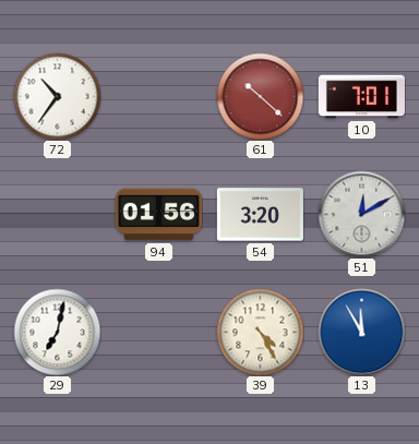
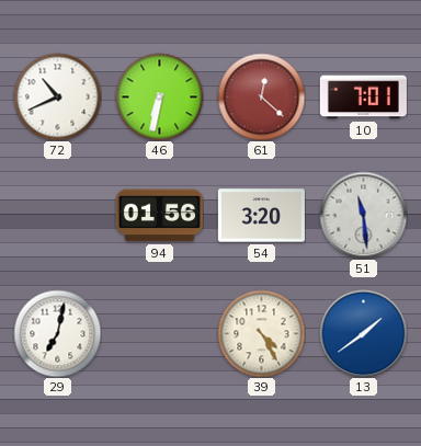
72: 10:36 -> 10:41
46: none -> 6:32
61: 10:22 -> 12:22
51: 12:10 -> 11:29
13: 11:55 -> 1:39
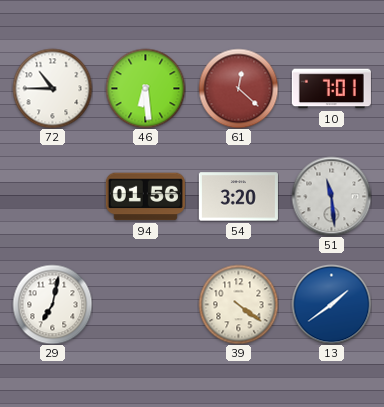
72: 10:41 -> 10:45
46: 6:32 -> 6:29
39: 4:25 -> 4:21
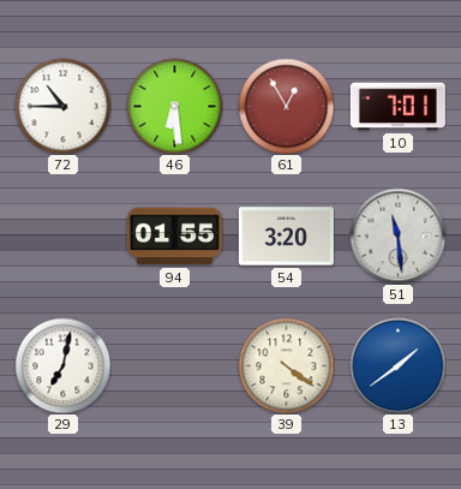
61: 12:22 -> 12:55
94: 01:56 -> 01:55
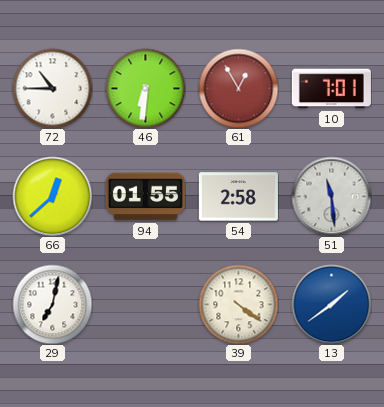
46: 6:29 -> 6:31
66: none -> 12:38
54: 3:20 -> 2:58
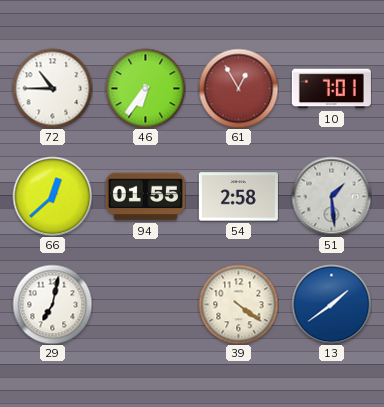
46: 6:31 -> 6:36
51: 11:29 -> 1:29
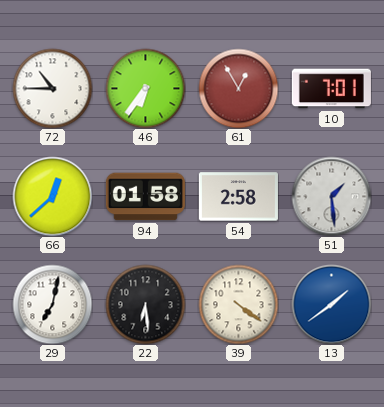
94: 01:55 -> 01:58
22: none -> 6:29
